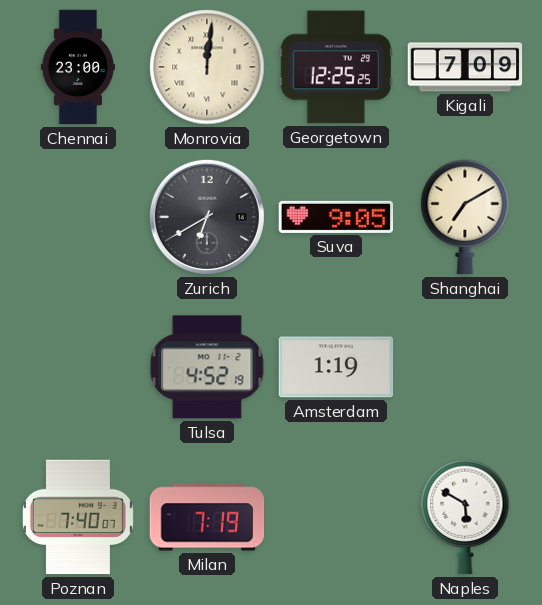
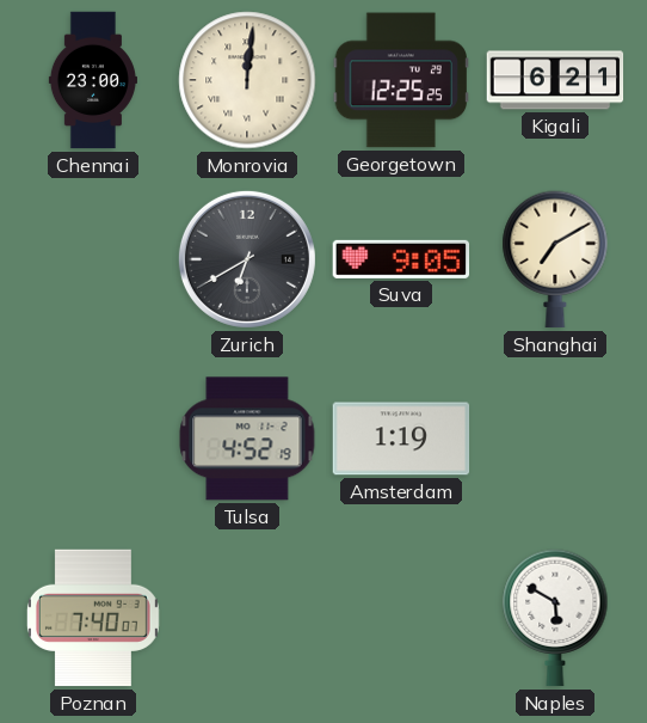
Kigali: 7:09 -> 6:21
Milan: 7:19 -> none
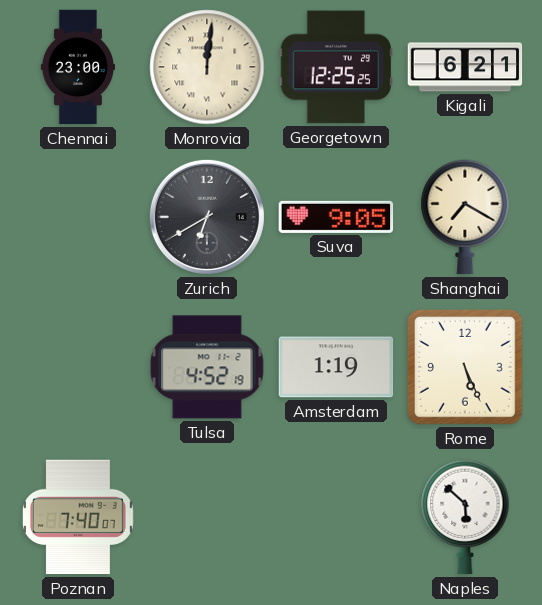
Shanghai: 7:10 -> 7:20
Rome: none -> 5:26
Naples: 5:50 -> 5:52
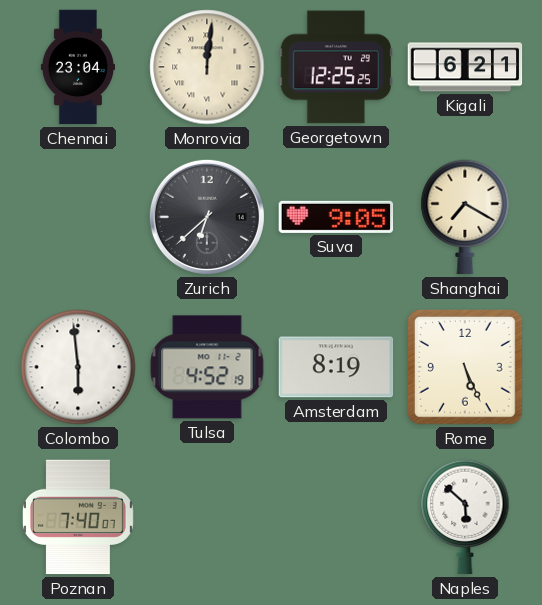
Chennai: 23:00 -> 23:04
Zurich: 6:40 -> 6:38
Colombo: none -> 5:59
Amsterdam: 1:19 -> 8:19
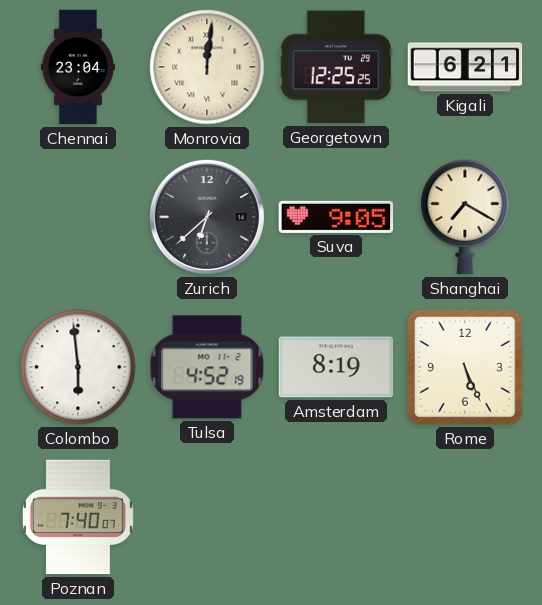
Naples: 5:52 -> none
